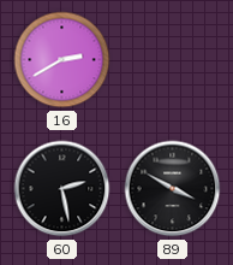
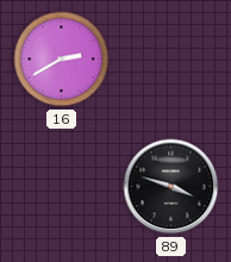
60: 2:28 -> none
89: 3:50 -> 3:48
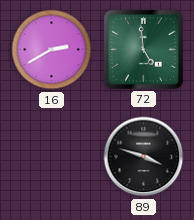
72: none -> 4:59
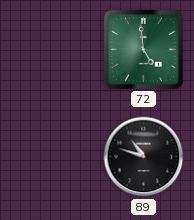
16: 2:40 -> none
89: 3:48 -> 10:48
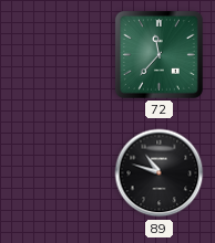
72: 4:59 -> 11:37
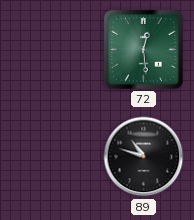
72: 11:37 -> 12:29
